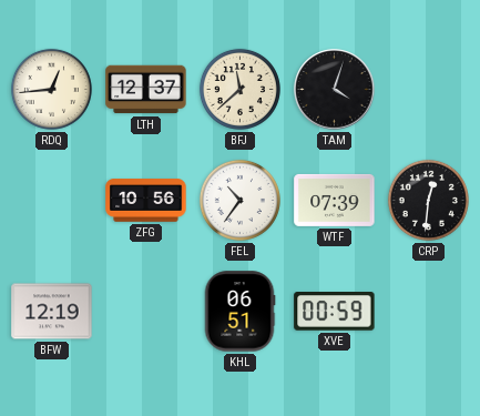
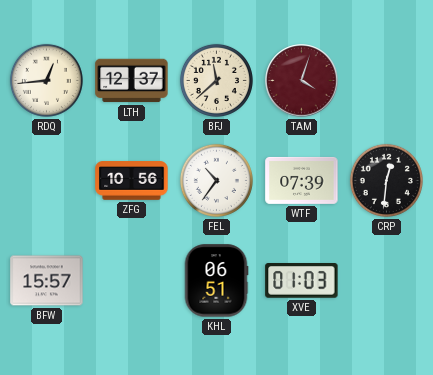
TAM dial: black -> burgundy
BFW: 12:19 -> 15:57
XVE: 00:59 -> 01:03
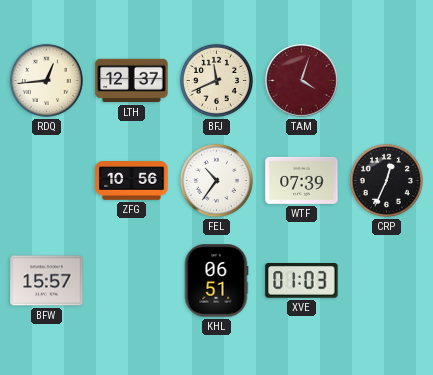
BFJ: 11:38 -> 11:41
CRP: 12:31 -> 12:34
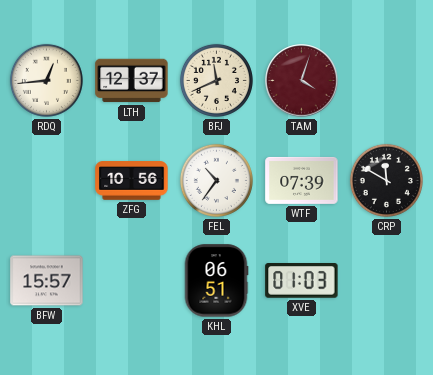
CRP: 12:34 -> 11:50
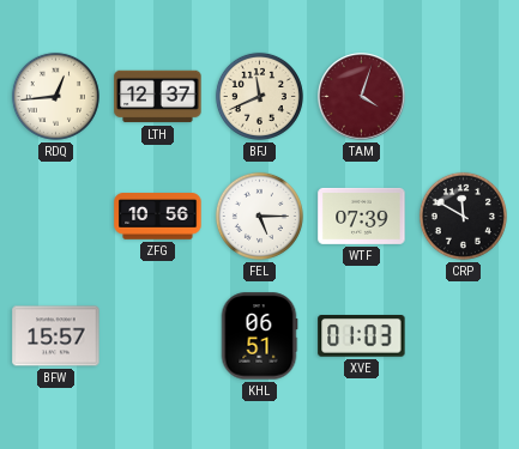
FEL: 10:36 -> 5:15
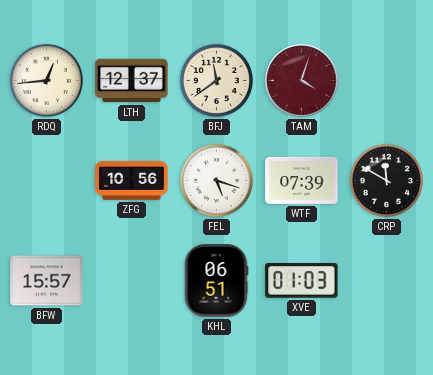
BFJ: 11:41 -> 11:39
FEL: 5:15 -> 5:18
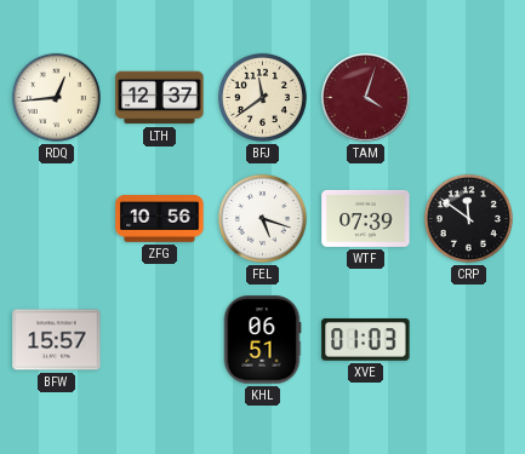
CRP: 11:50 -> 11:51
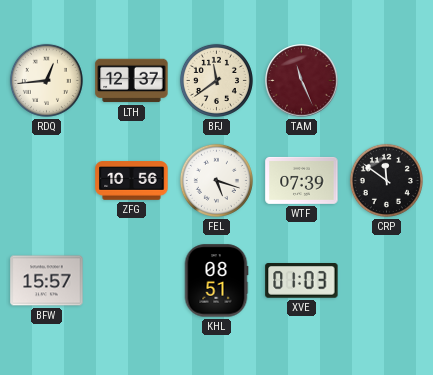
TAM: 4:03 -> 11:26
KHL: 06:51 -> 08:51
